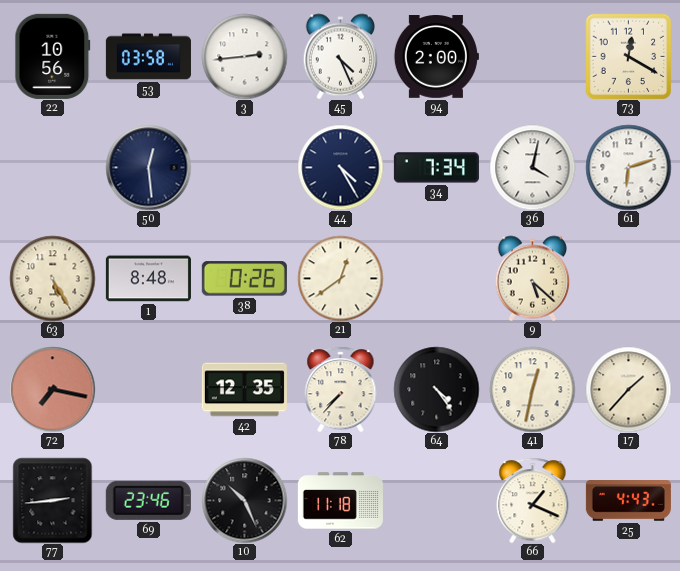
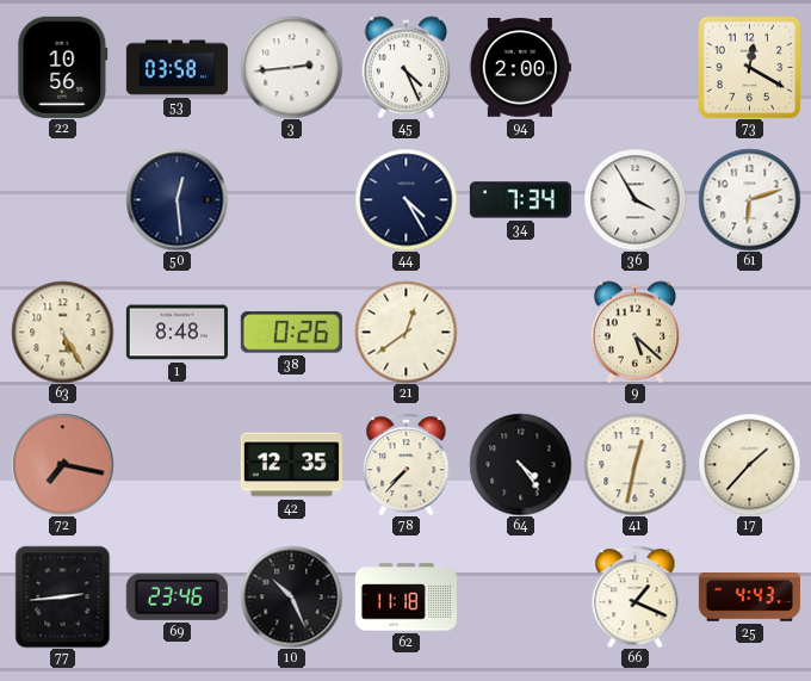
36: 4:02 -> 3:55
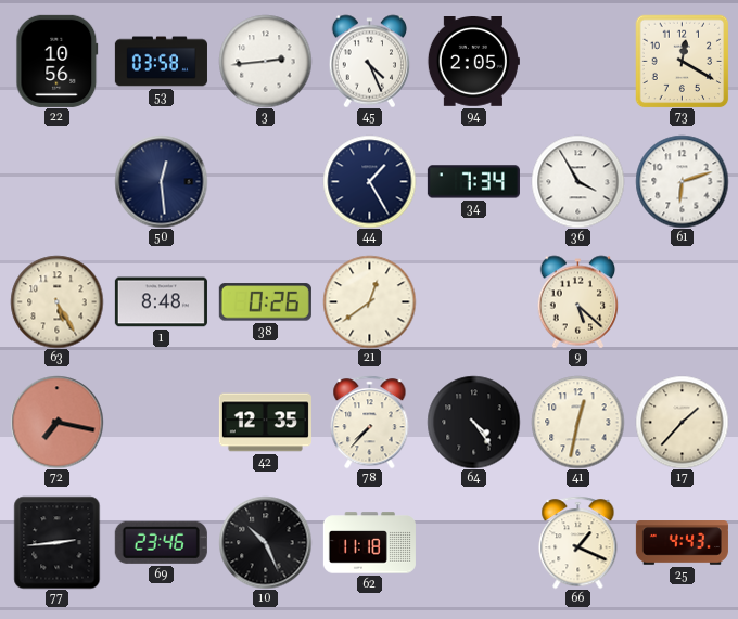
94: 2:00 -> 2:05
44: 4:25 -> 1:25
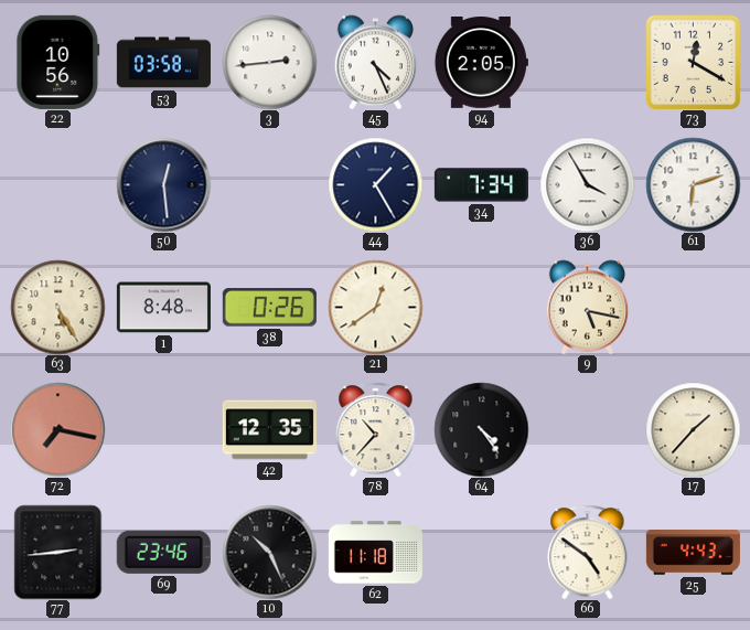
9: 5:22 -> 5:17
78: 7:37 -> 10:37
41: 12:32 -> none
66: 1:19 -> 4:51
